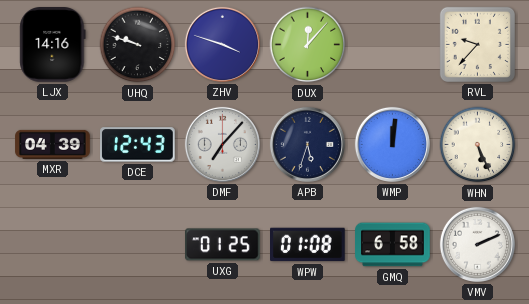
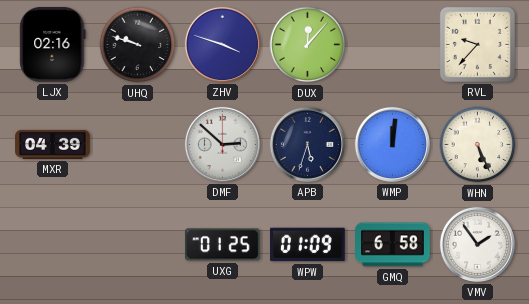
LJX: 14:16 -> 02:16
DCE: 12:43 -> none
DMF: 7:07 -> 2:52
WPW: 01:08 -> 01:09
VMV: 2:11 -> 1:54
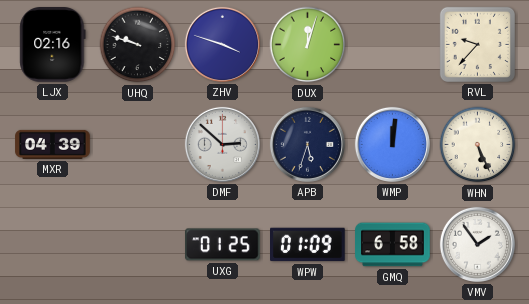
DUX: 12:07 -> 12:03
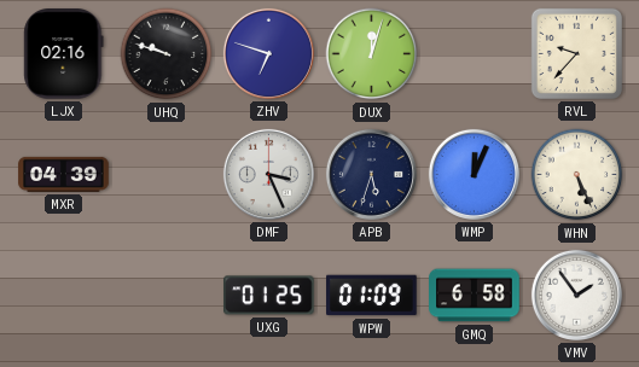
ZHV: 3:48 -> 6:48
DMF: 2:52 -> 3:26
WMP: 12:01 -> 12:04
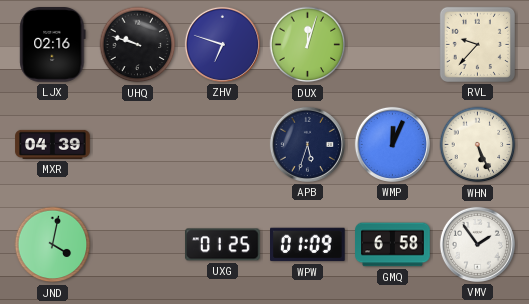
DMF: 3:26 -> none
JND: none -> 4:02
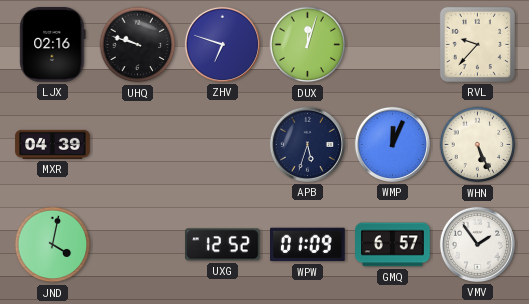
UXG: 01:25 -> 12:52
GMQ: 6:58 -> 6:57
